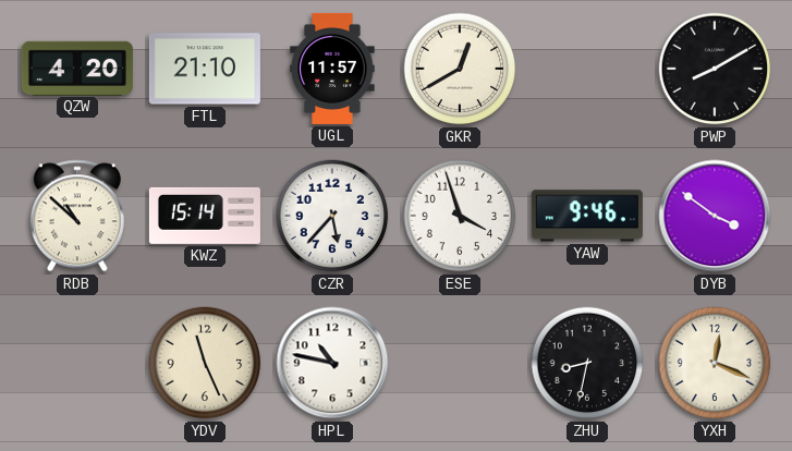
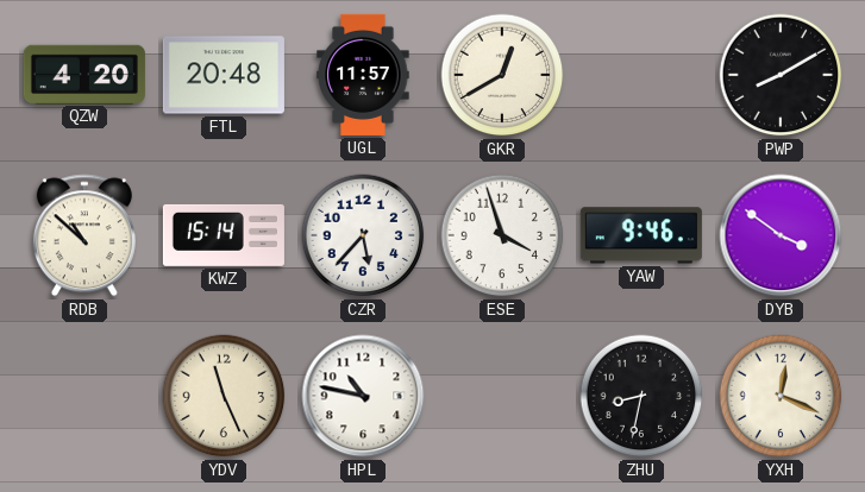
FTL: 21:10 -> 20:48
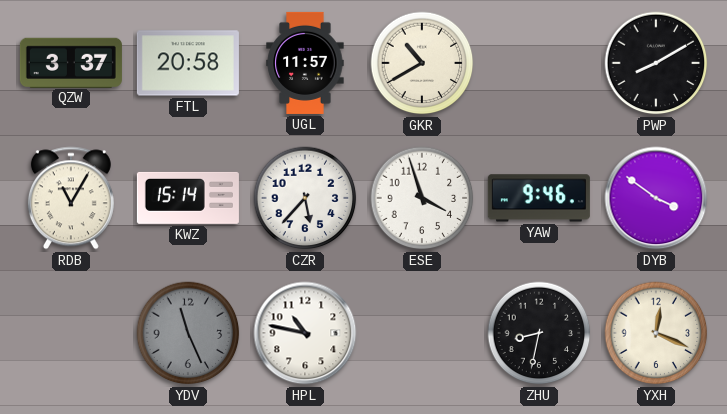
QZW: 4:20 -> 3:37
FTL: 20:48 -> 20:58
GKR: 12:40 -> 10:40
RDB: 10:52 -> 11:05
YDV dial: cream -> grey
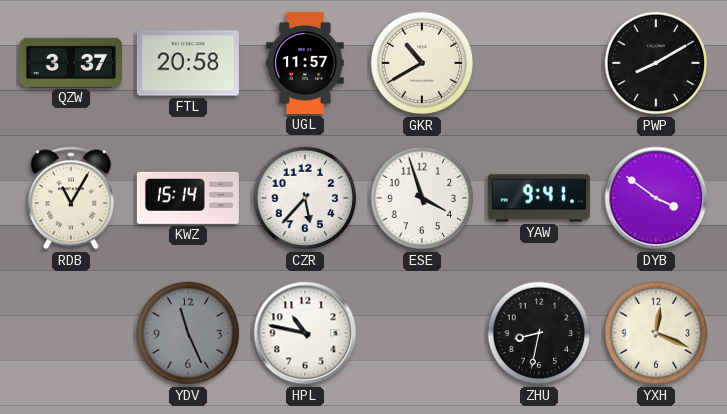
YAW: 9:46 -> 9:41
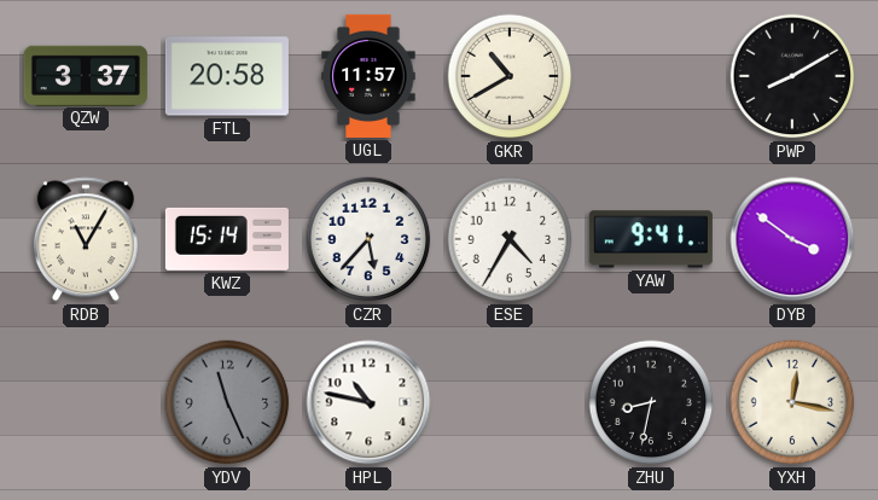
ESE: 3:57 -> 4:35
YXH: 12:19 -> 12:17
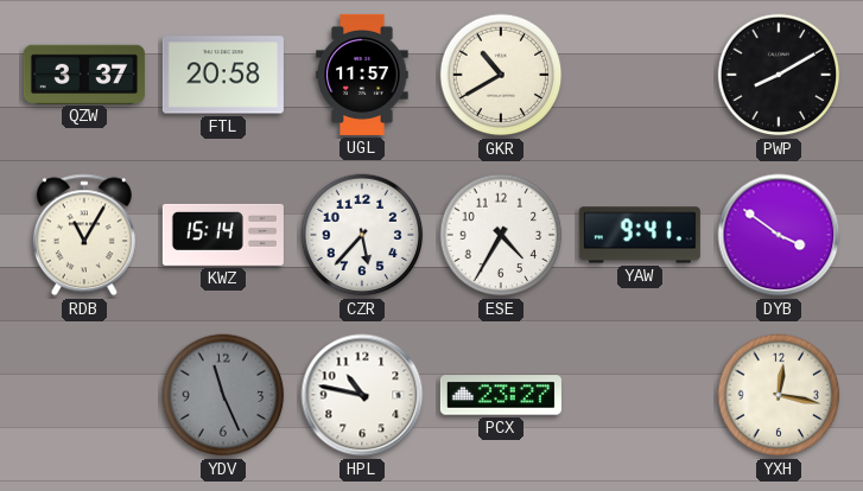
PCX: none -> 23:27
ZHU: 8:32 -> none
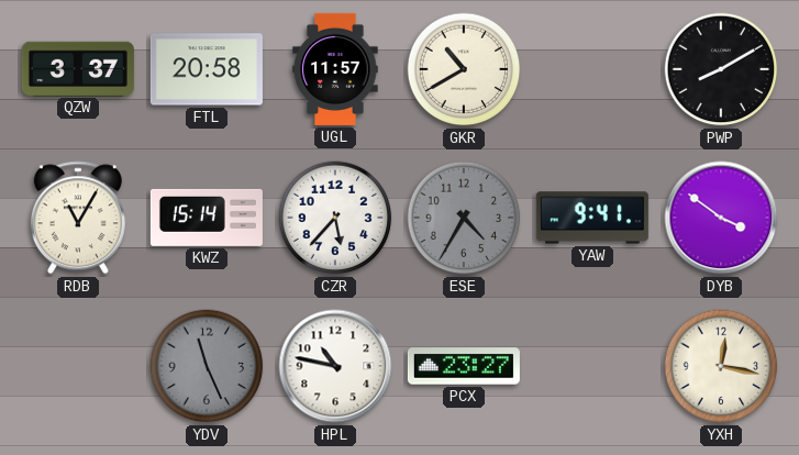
ESE dial: white -> grey
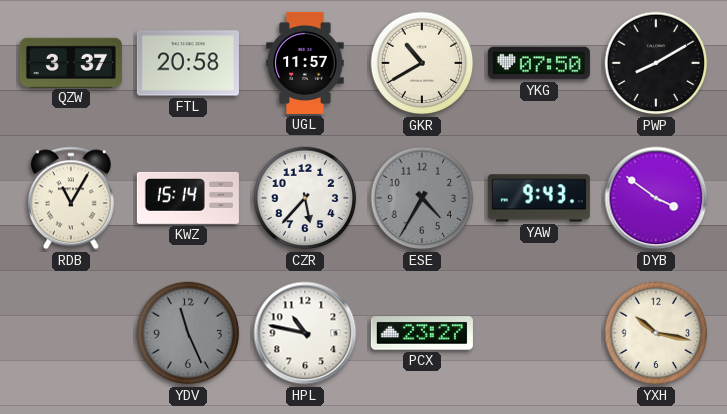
YKG: none -> 07:50
YAW: 9:41 -> 9:43
YXH: 12:17 -> 10:17
